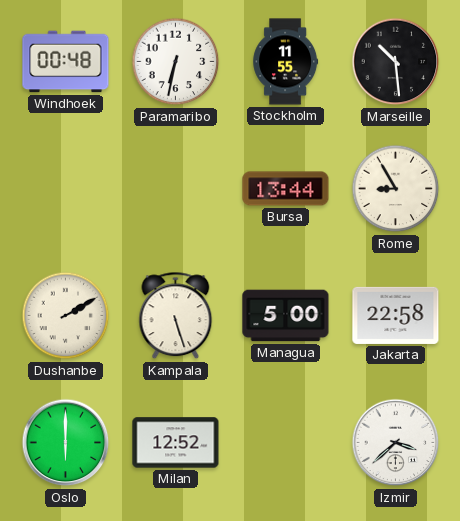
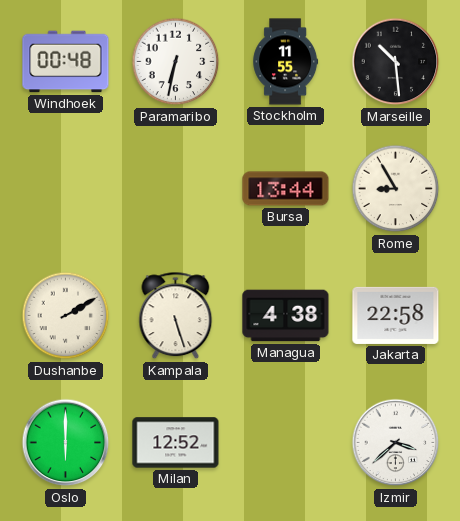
Managua: 5:00 -> 4:38
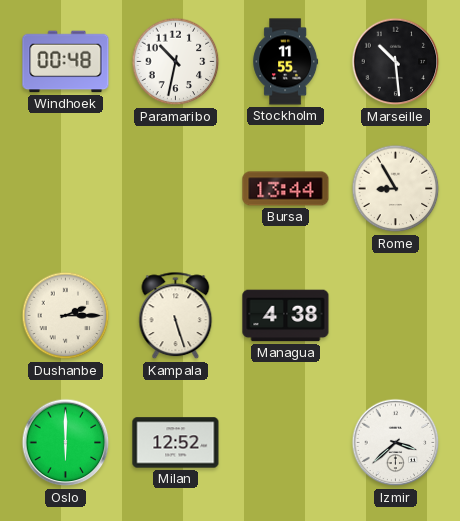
Paramaribo: 6:32 -> 10:32
Dushanbe: 2:10 -> 2:15
Jakarta: 22:58 -> none
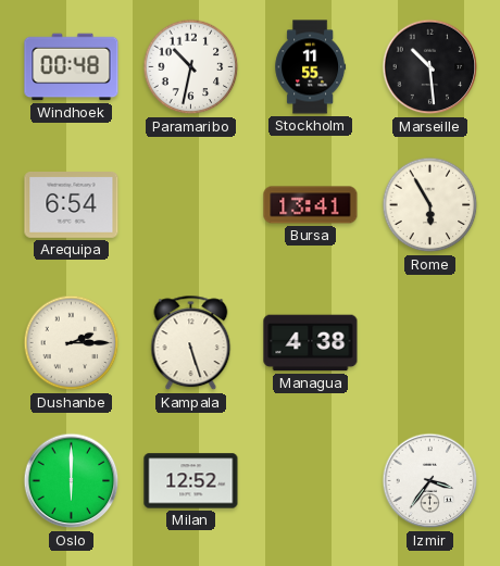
Arequipa: none -> 6:54
Bursa: 13:44 -> 13:41
Rome: 8:55 -> 5:55
Izmir: 3:38 -> 3:36
